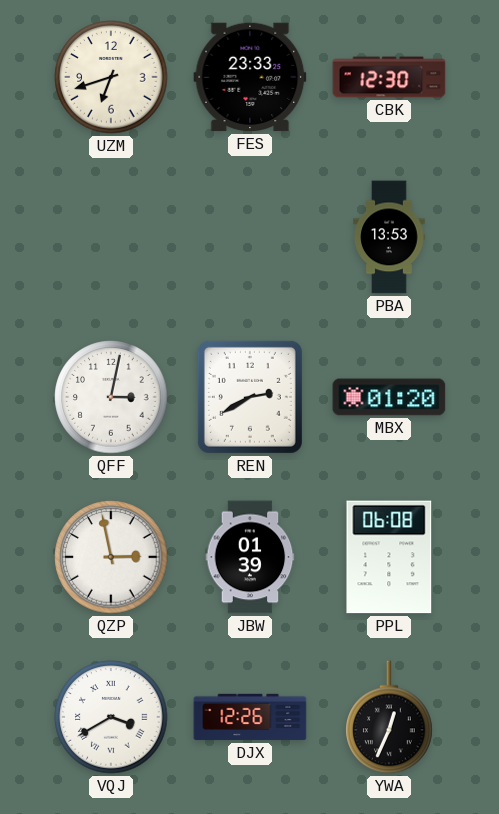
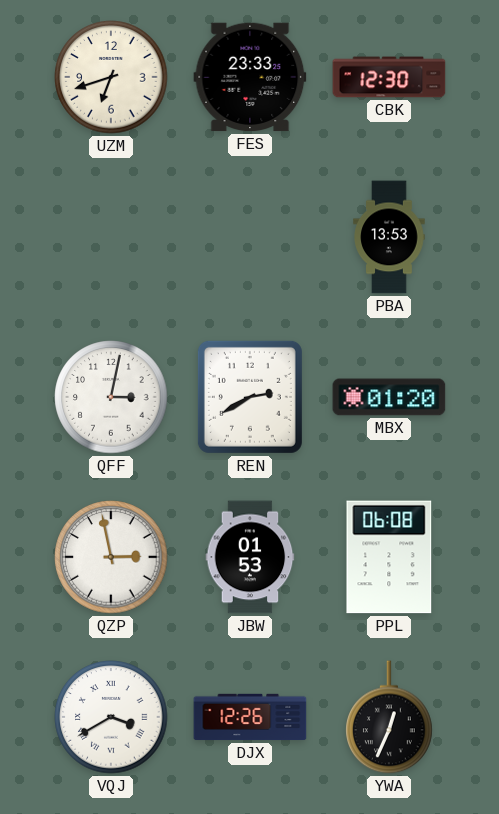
JBW: 01:39 -> 01:53
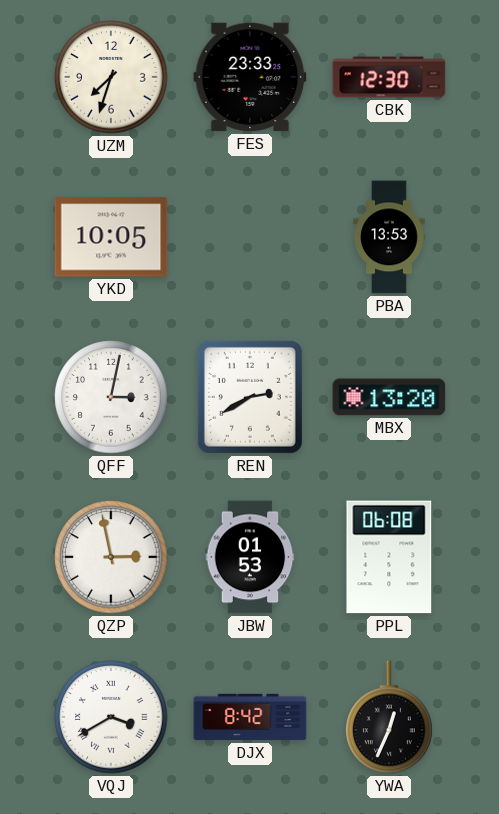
UZM: 6:42 -> 7:33
YKD: none -> 10:05
MBX: 01:20 -> 13:20
DJX: 12:26 -> 8:42
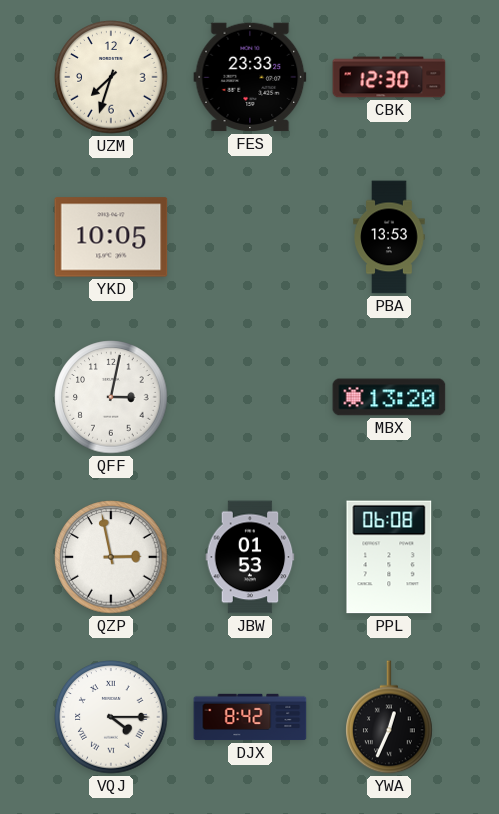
REN: 2:40 -> none
VQJ: 3:40 -> 4:15
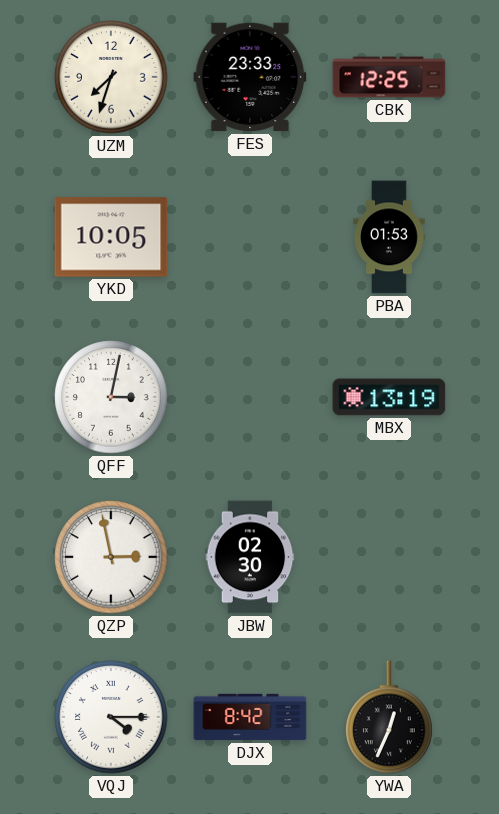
CBK: 12:30 -> 12:25
PBA: 13:53 -> 01:53
MBX: 13:20 -> 13:19
JBW: 01:53 -> 02:30
PPL: 06:08 -> none
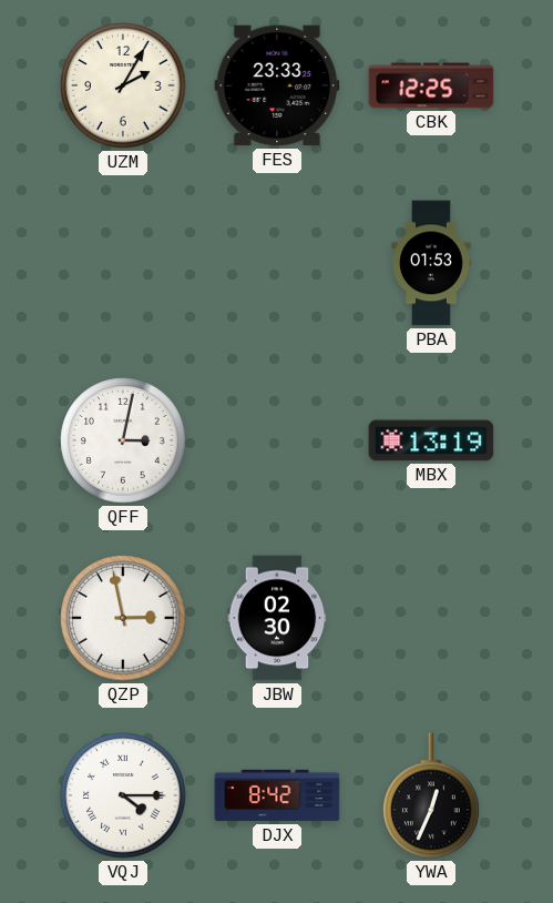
UZM: 7:33 -> 2:05
YKD: 10:05 -> none
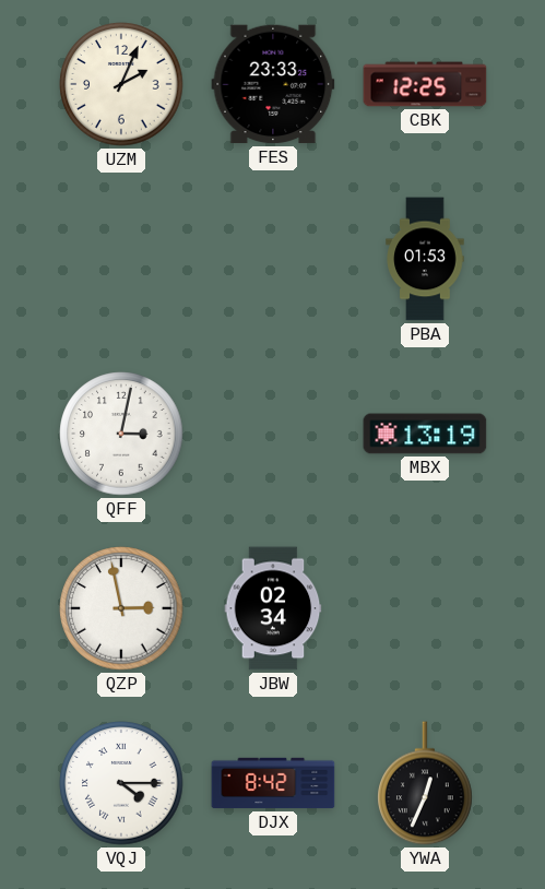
UZM: 2:05 -> 2:04
JBW: 02:30 -> 02:34
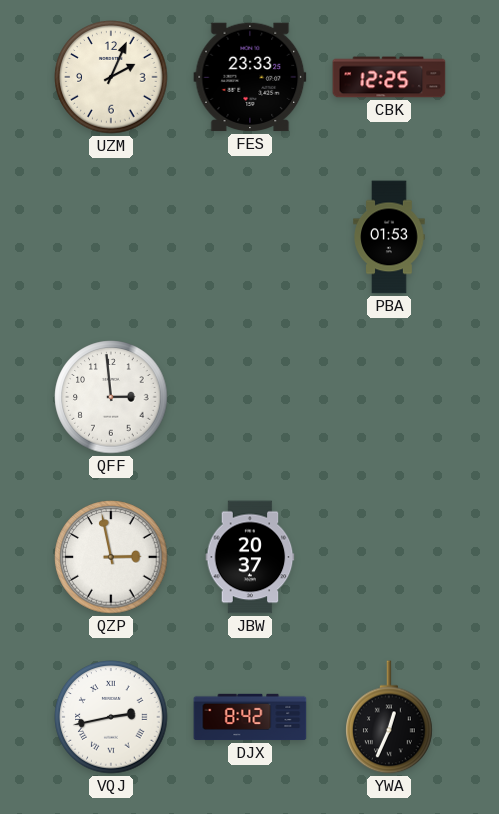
QFF: 3:02 -> 2:59
MBX: 13:19 -> none
JBW: 02:34 -> 20:37
VQJ: 4:15 -> 2:43
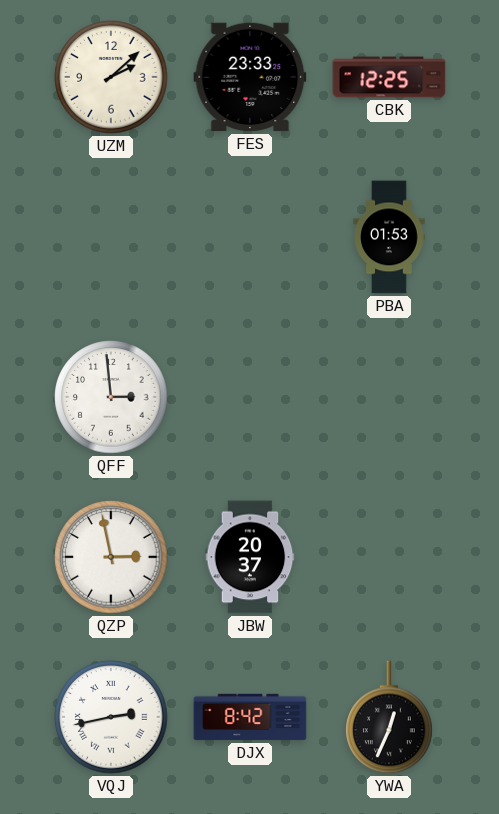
UZM: 2:04 -> 2:08
